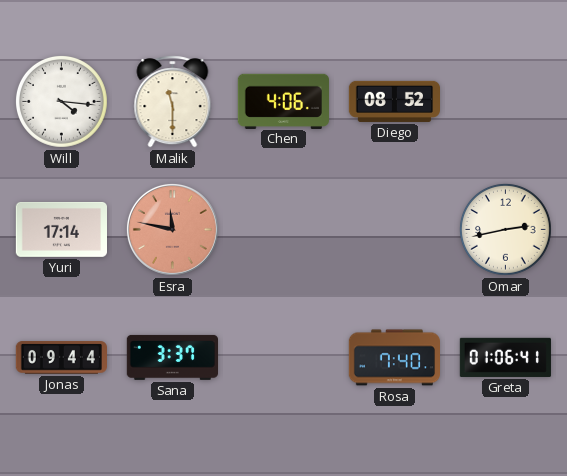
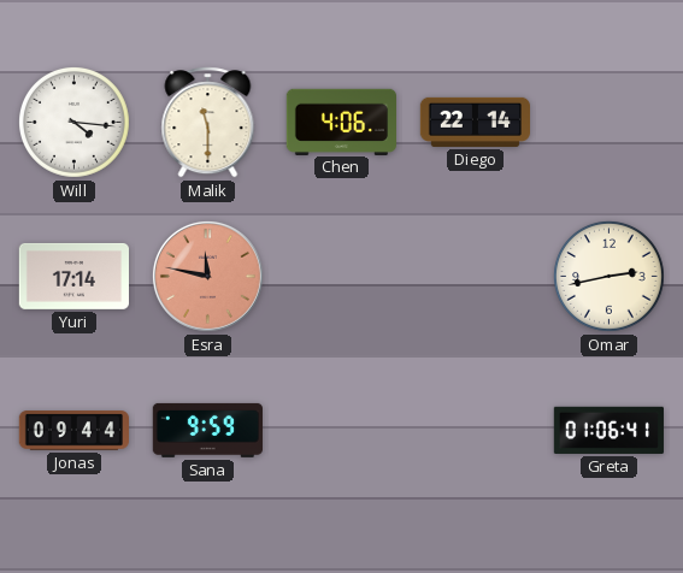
Diego: 08:52 -> 22:14
Sana: 3:37 -> 9:59
Rosa: 7:40 -> none
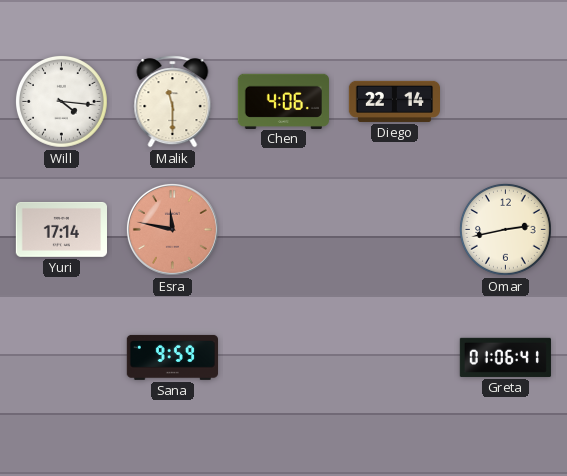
Jonas: 09:44 -> none
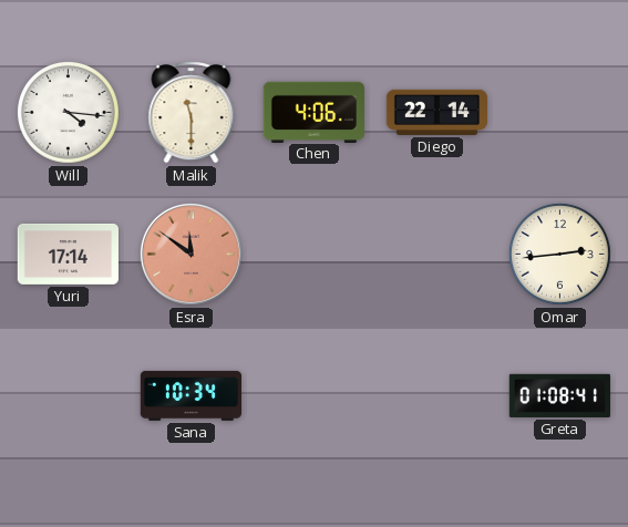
Esra: 11:47 -> 11:51
Omar: 2:43 -> 2:44
Sana: 9:59 -> 10:34
Greta: 01:06 -> 01:08
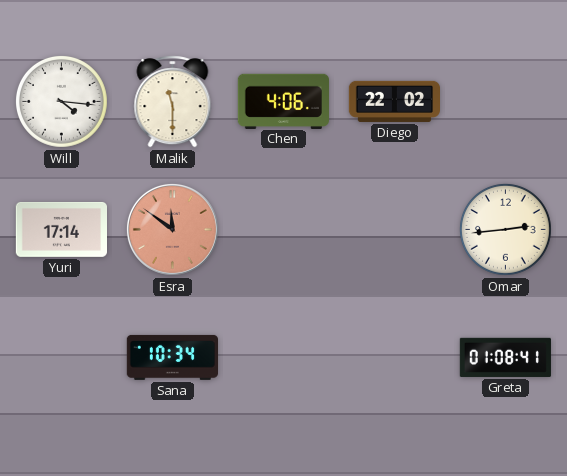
Diego: 22:14 -> 22:02
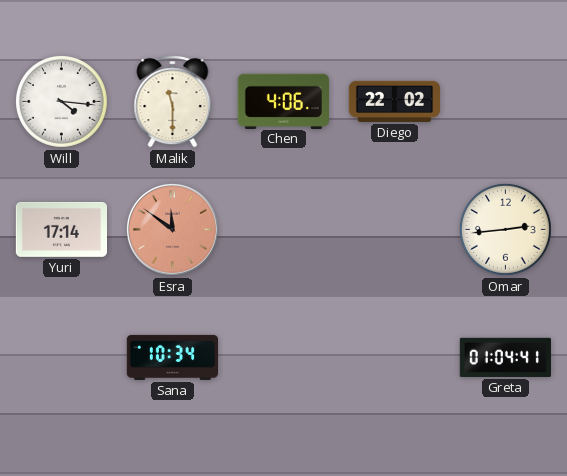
Greta: 01:08 -> 01:04
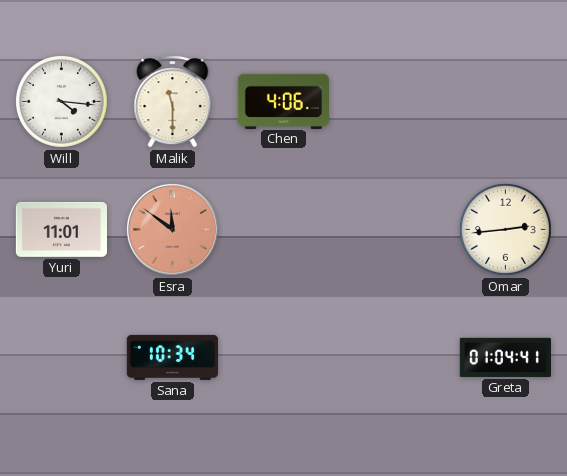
Diego: 22:02 -> none
Yuri: 17:14 -> 11:01
